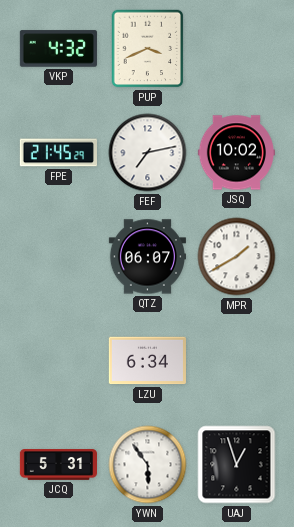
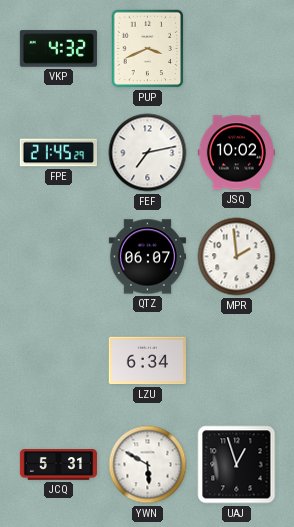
MPR: 1:40 -> 1:59
YWN: 5:54 -> 5:50
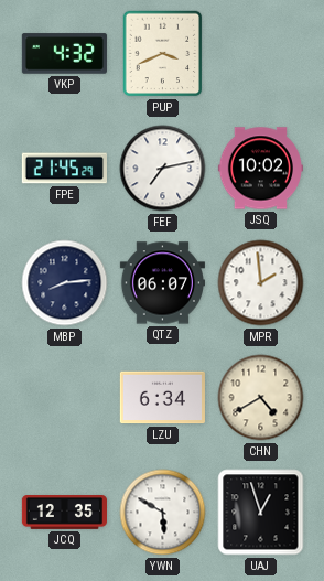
MBP: none -> 8:14
CHN: none -> 4:40
JCQ: 5:31 -> 12:35
